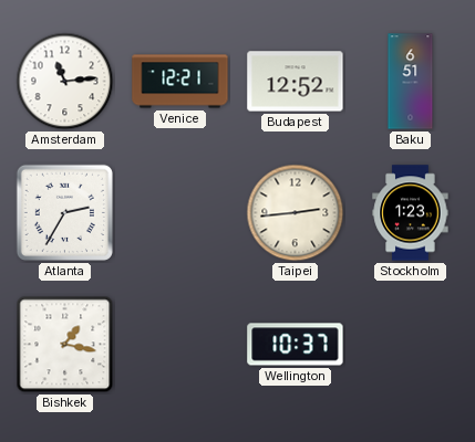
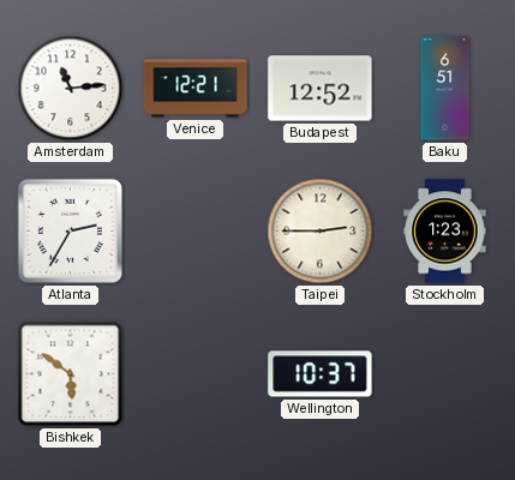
Taipei: 2:44 -> 2:45
Bishkek: 1:17 -> 5:51
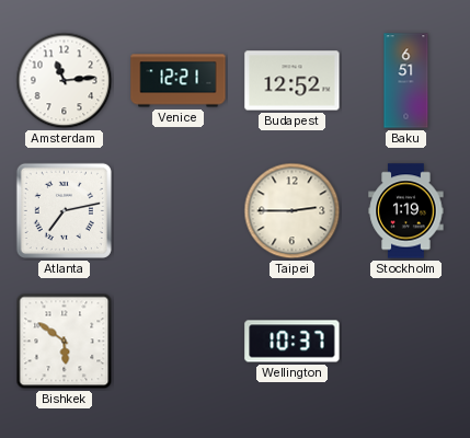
Atlanta: 2:35 -> 7:13
Stockholm: 1:23 -> 1:19
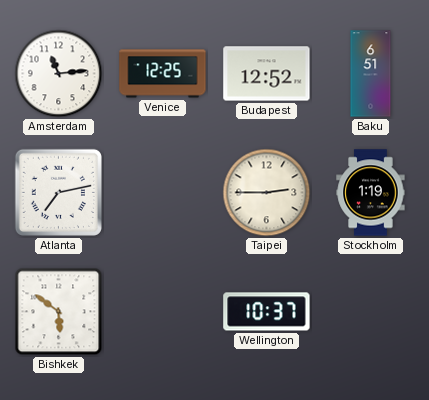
Venice: 12:21 -> 12:25
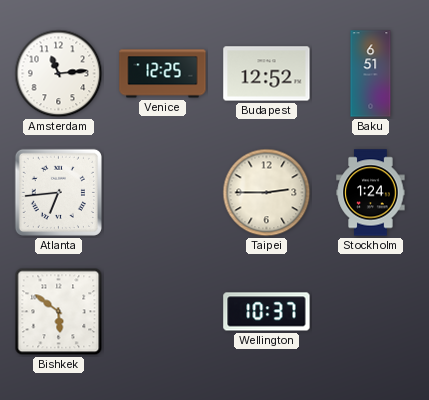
Atlanta: 7:13 -> 6:44
Stockholm: 1:19 -> 1:24
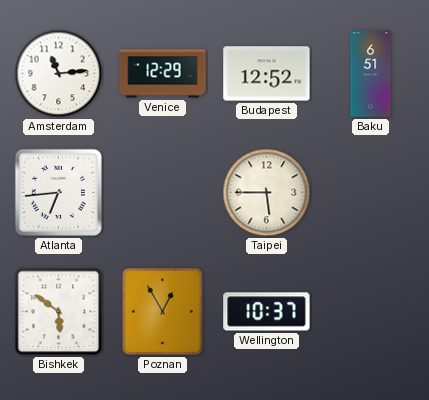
Venice: 12:25 -> 12:29
Taipei: 2:45 -> 5:45
Stockholm: 1:24 -> none
Poznan: none -> 12:55
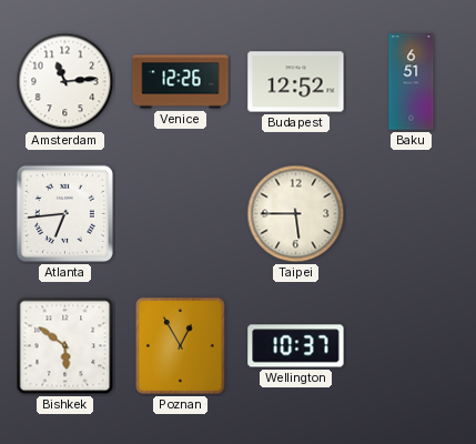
Venice: 12:29 -> 12:26
